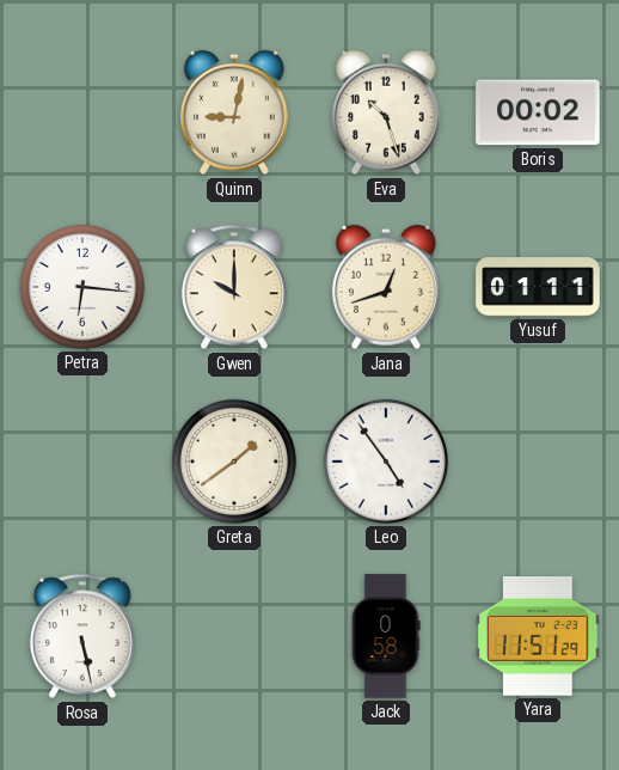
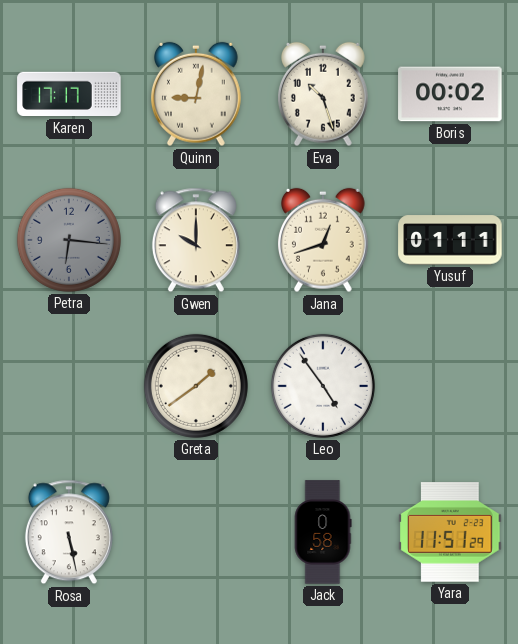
Karen: none -> 17:17
Petra dial: white -> grey
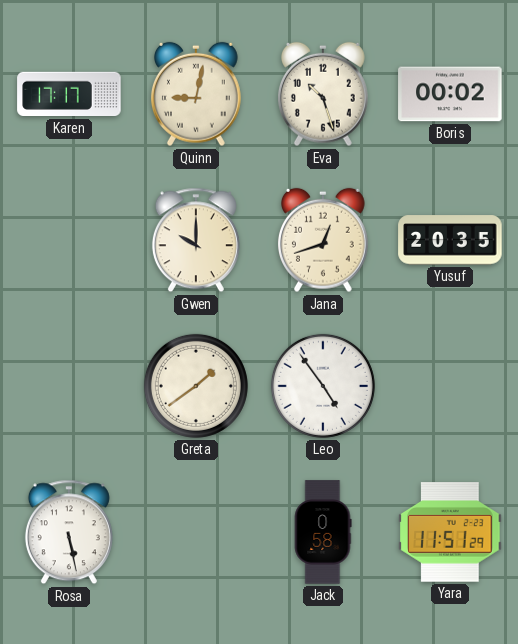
Petra: 6:16 -> none
Yusuf: 01:11 -> 20:35
